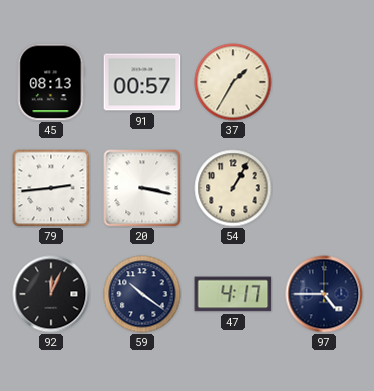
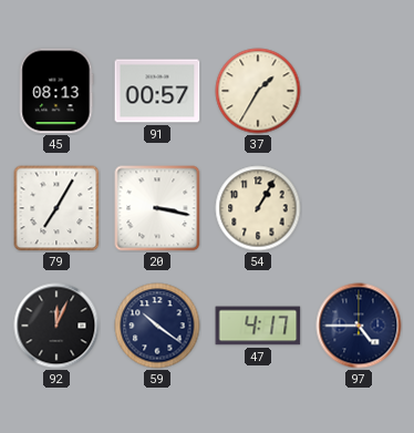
79: 2:44 -> 7:05
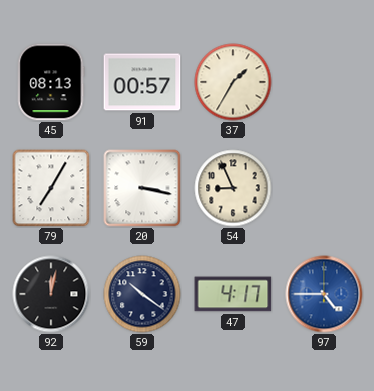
54: 1:05 -> 8:56
92: 12:04 -> 12:02
97 dial: navy -> blue
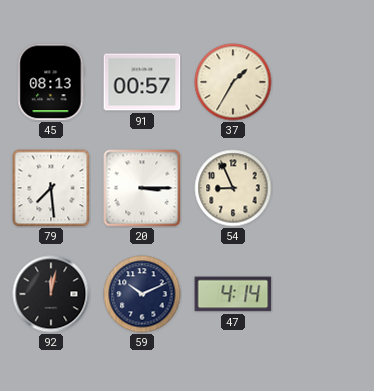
79: 7:05 -> 7:29
20: 3:17 -> 3:15
59: 10:21 -> 10:11
47: 4:17 -> 4:14
97: 4:45 -> none
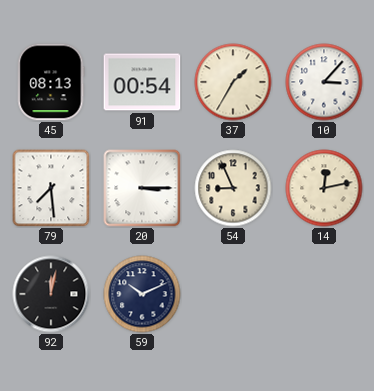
91: 00:57 -> 00:54
10: none -> 3:07
14: none -> 12:13
47: 4:14 -> none
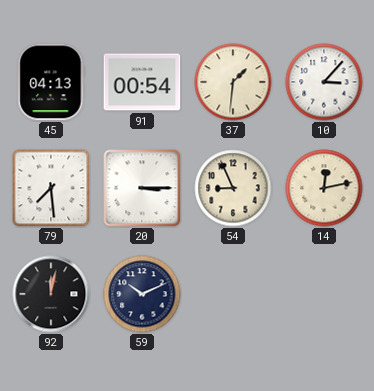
45: 08:13 -> 04:13
37: 1:35 -> 1:31
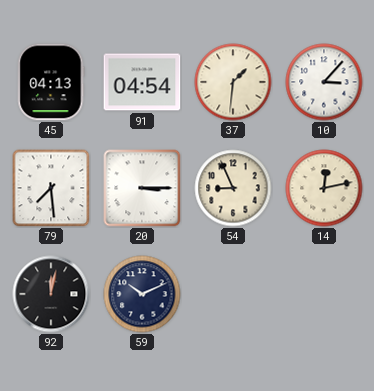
91: 00:54 -> 04:54
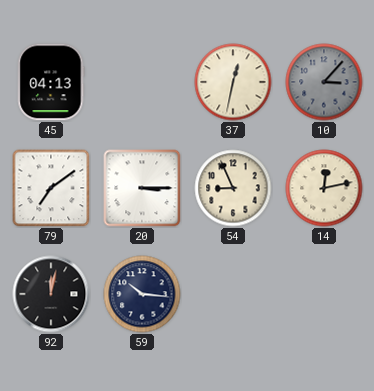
91: 04:54 -> none
37: 1:31 -> 12:32
10 dial: white -> grey
79: 7:29 -> 7:09
59: 10:11 -> 10:16
